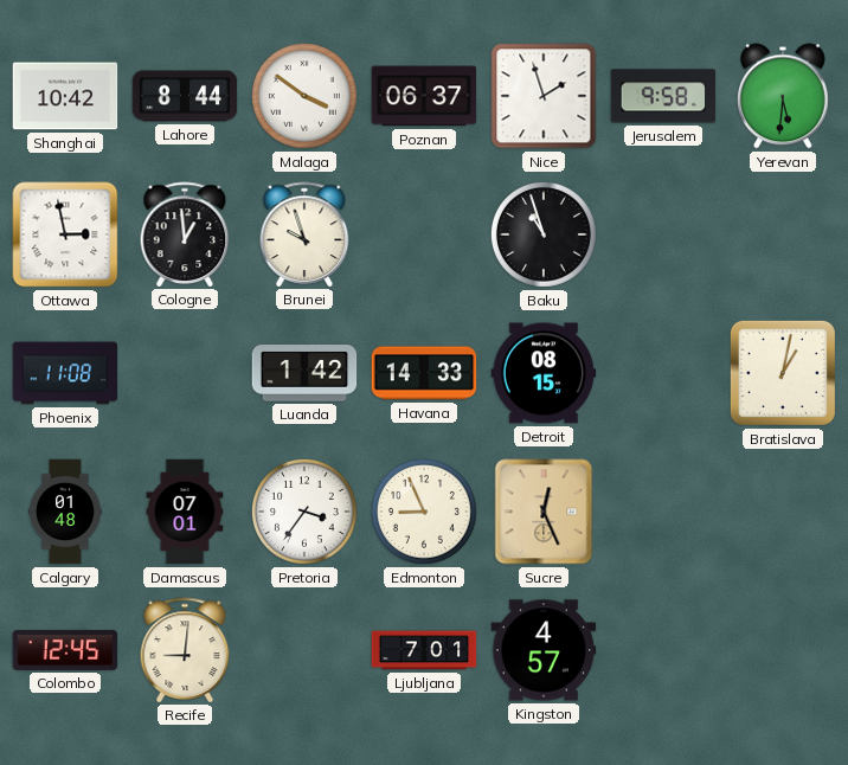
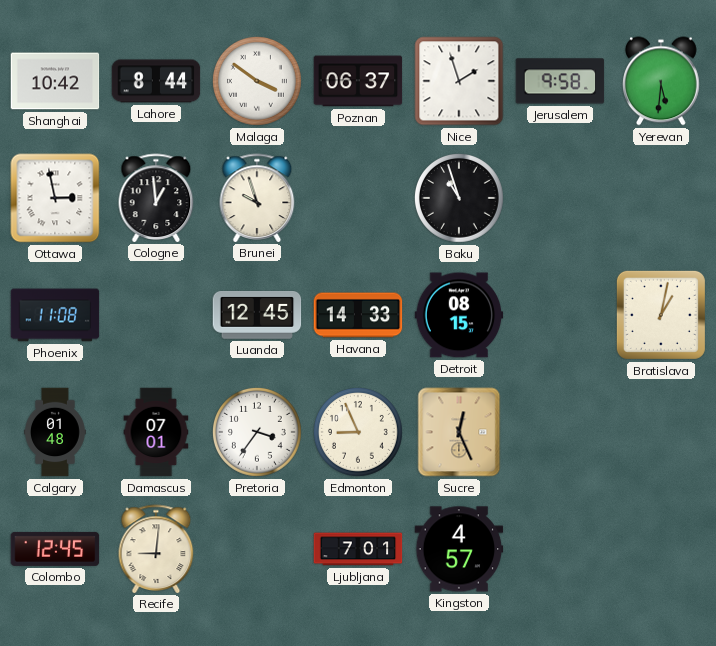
Luanda: 1:42 -> 12:45
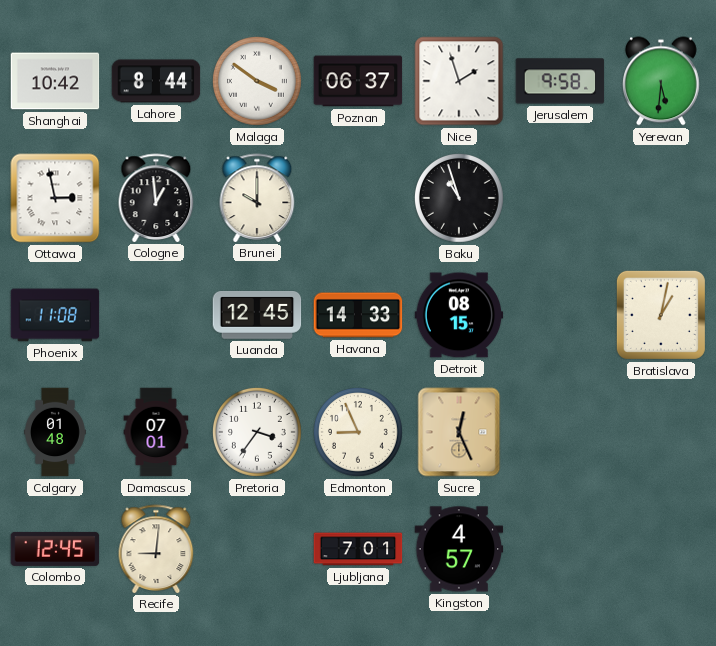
Brunei: 9:57 -> 10:00
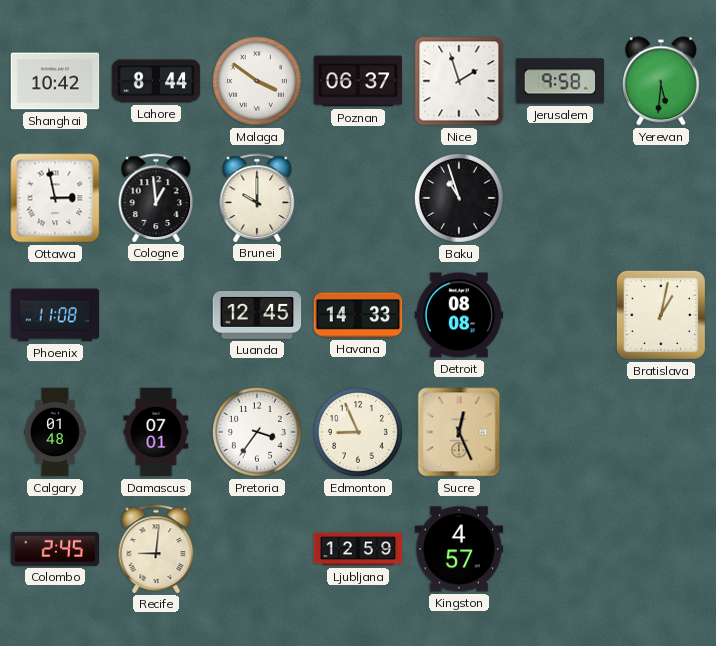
Detroit: 08:15 -> 08:08
Colombo: 12:45 -> 2:45
Ljubljana: 7:01 -> 12:59
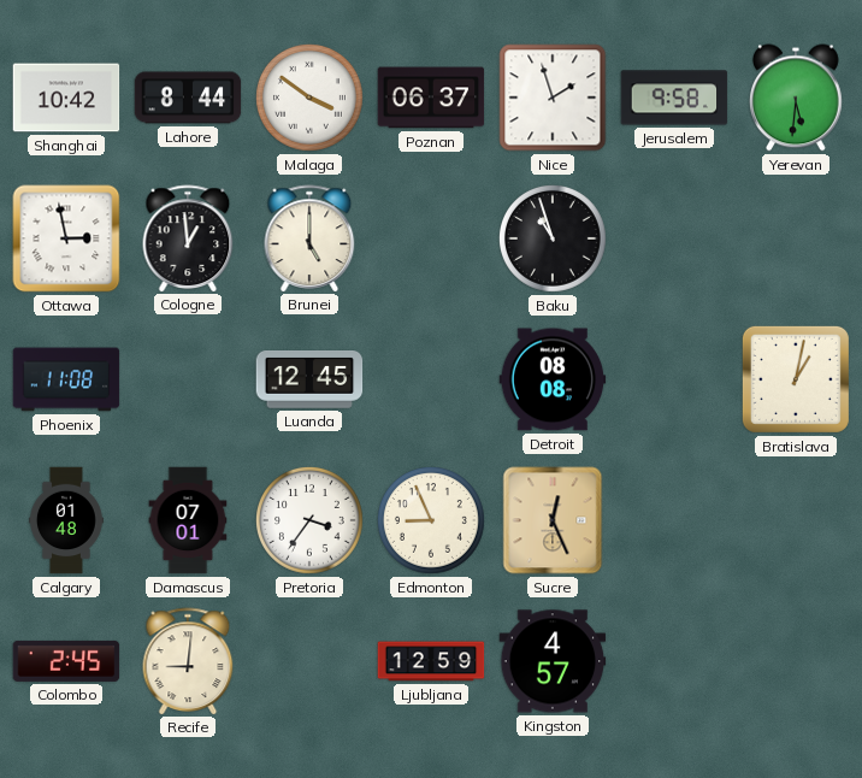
Brunei: 10:00 -> 5:00
Havana: 14:33 -> none
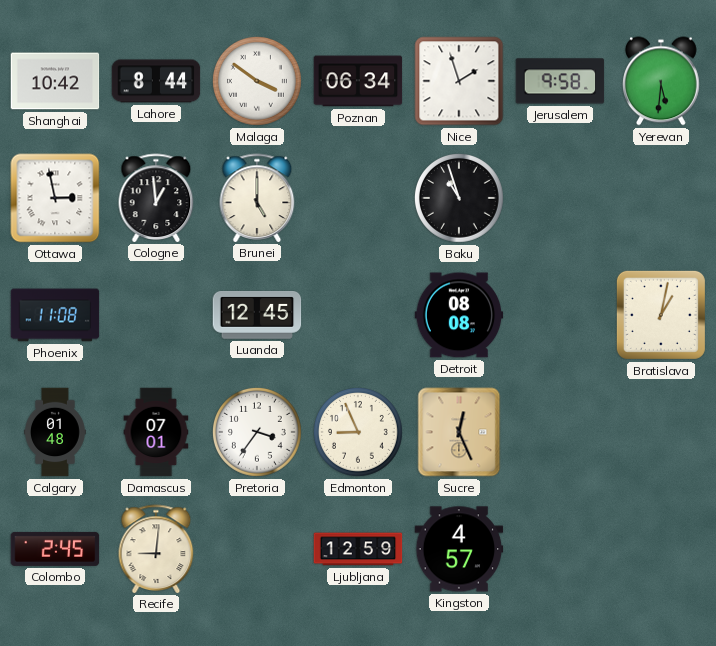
Poznan: 06:37 -> 06:34
